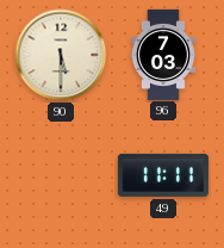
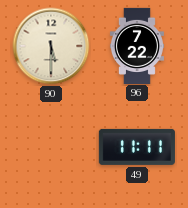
96: 7:03 -> 7:22
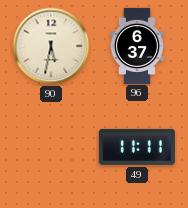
90: 5:30 -> 5:32
96: 7:22 -> 6:37
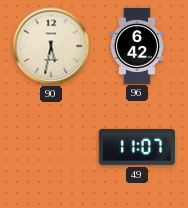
96: 6:37 -> 6:42
49: 11:11 -> 11:07
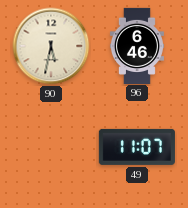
96: 6:42 -> 6:46
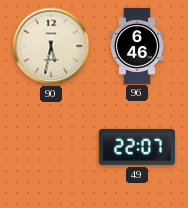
49: 11:07 -> 22:07
